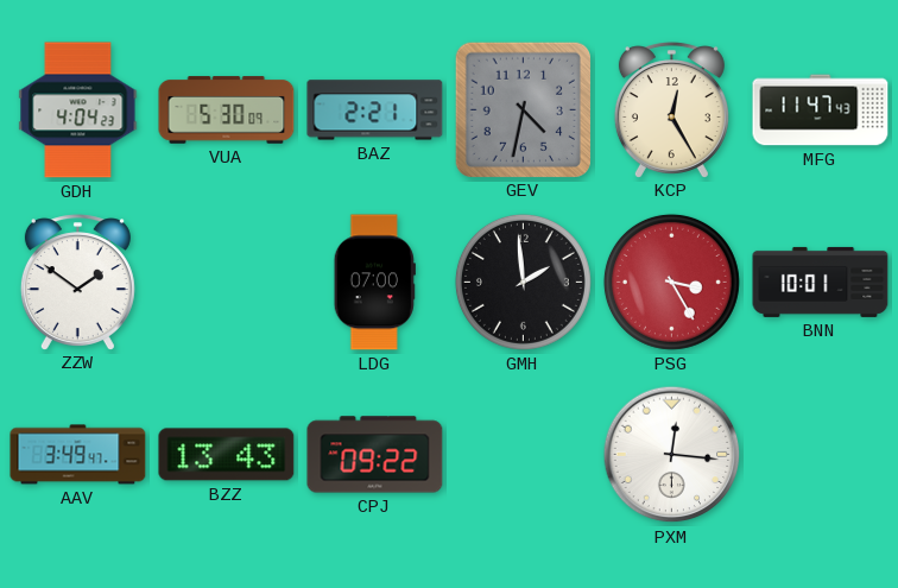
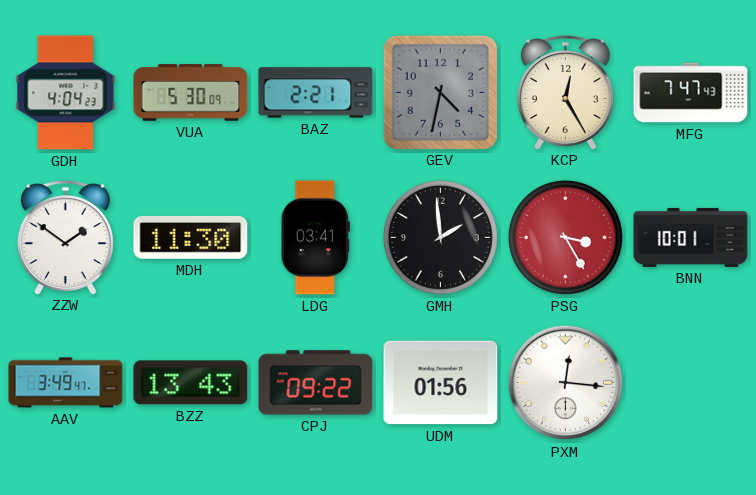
MFG: 11:47 -> 7:47
MDH: none -> 11:30
LDG: 07:00 -> 03:41
UDM: none -> 01:56
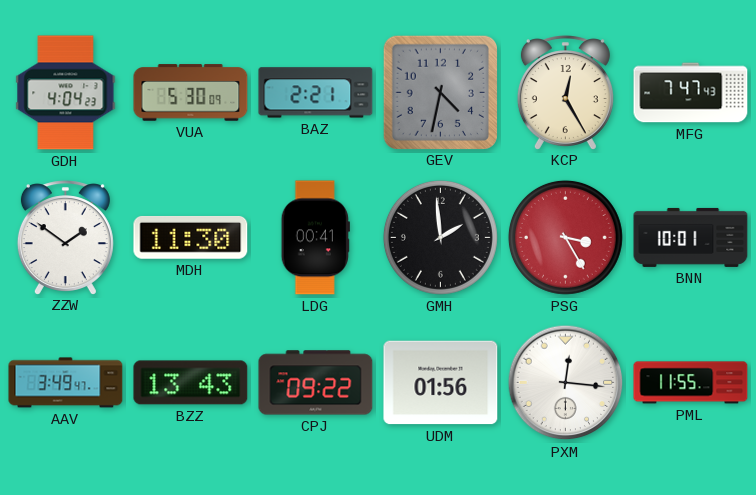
LDG: 03:41 -> 00:41
PML: none -> 11:55
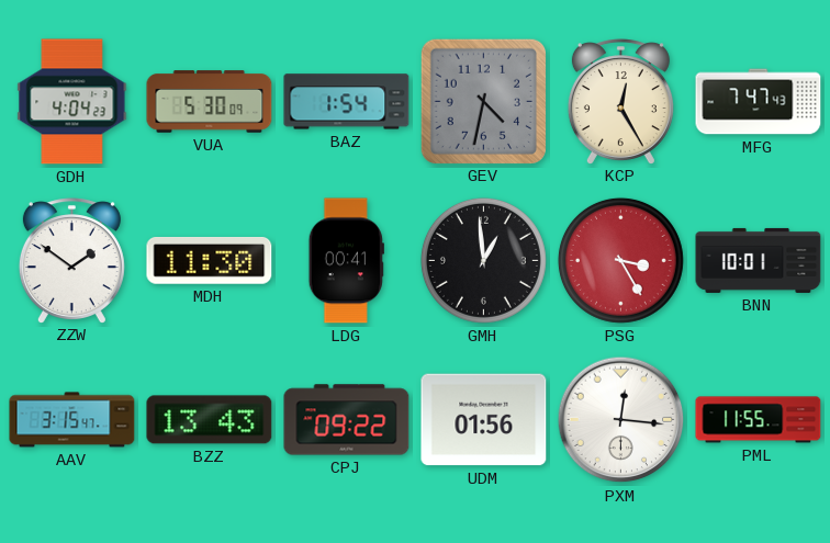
BAZ: 2:21 -> 1:54
GMH: 1:59 -> 12:59
AAV: 3:49 -> 3:15
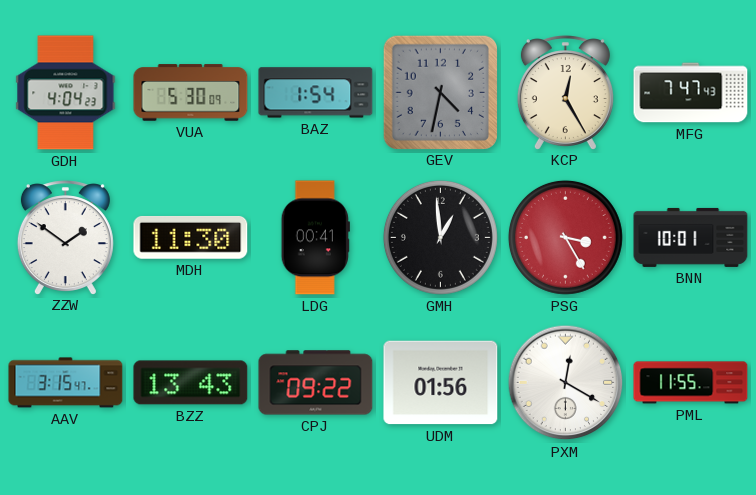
PXM: 12:16 -> 12:20
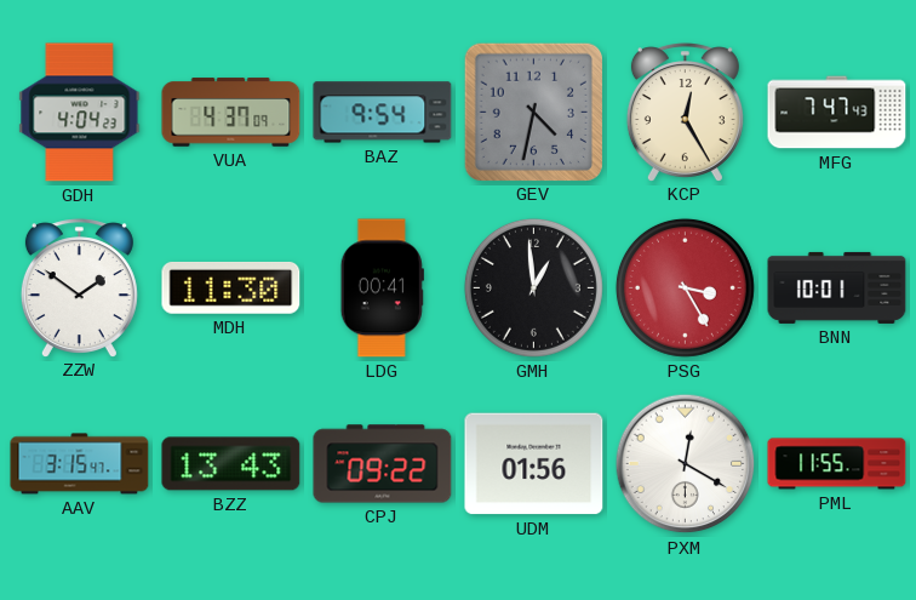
VUA: 5:30 -> 4:37
BAZ: 1:54 -> 9:54
